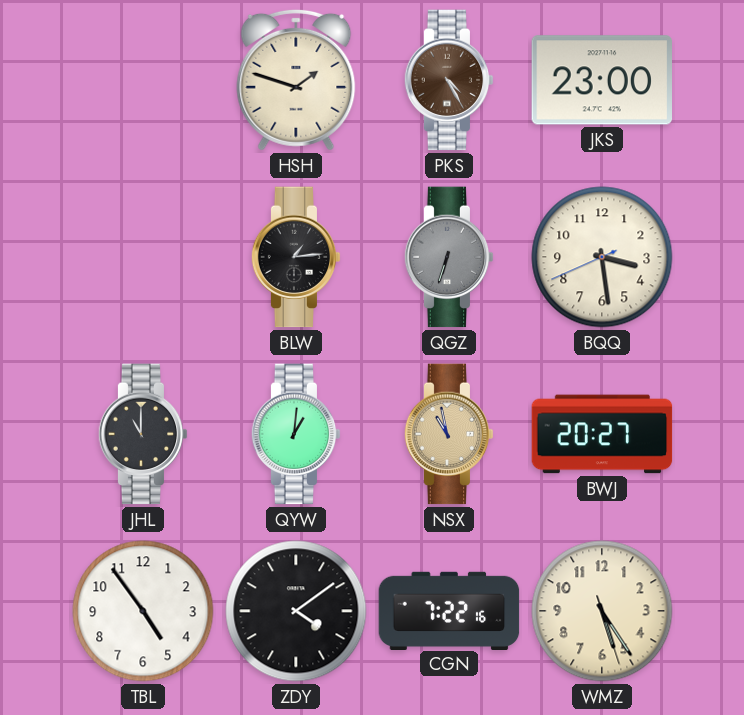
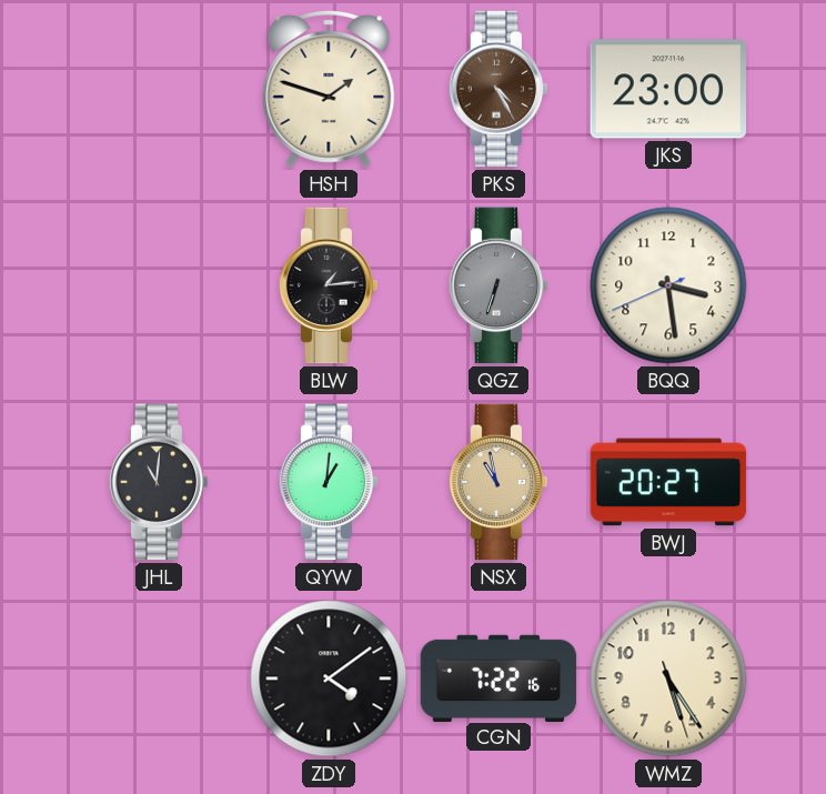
JHL: 11:00 -> 11:01
TBL: 4:54 -> none
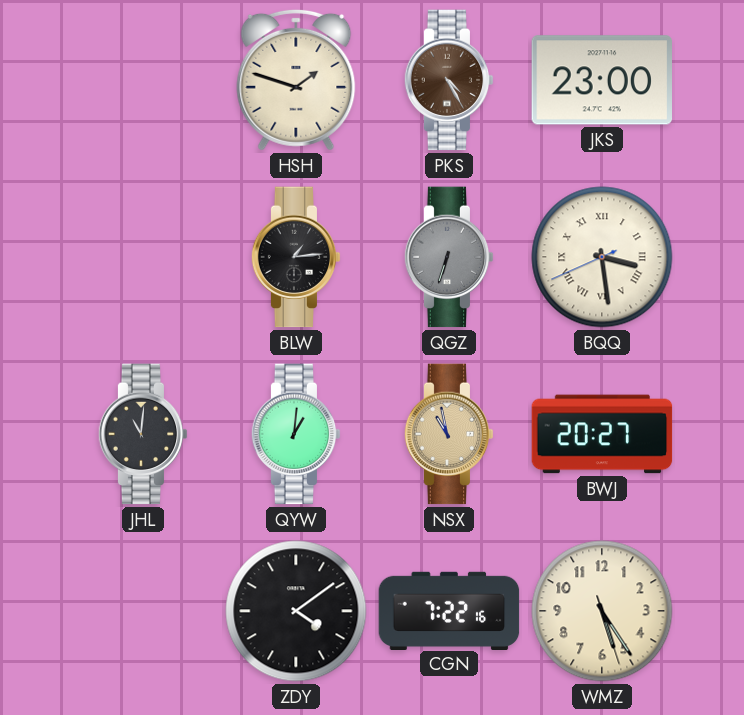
BQQ numerals: Arabic -> Roman
